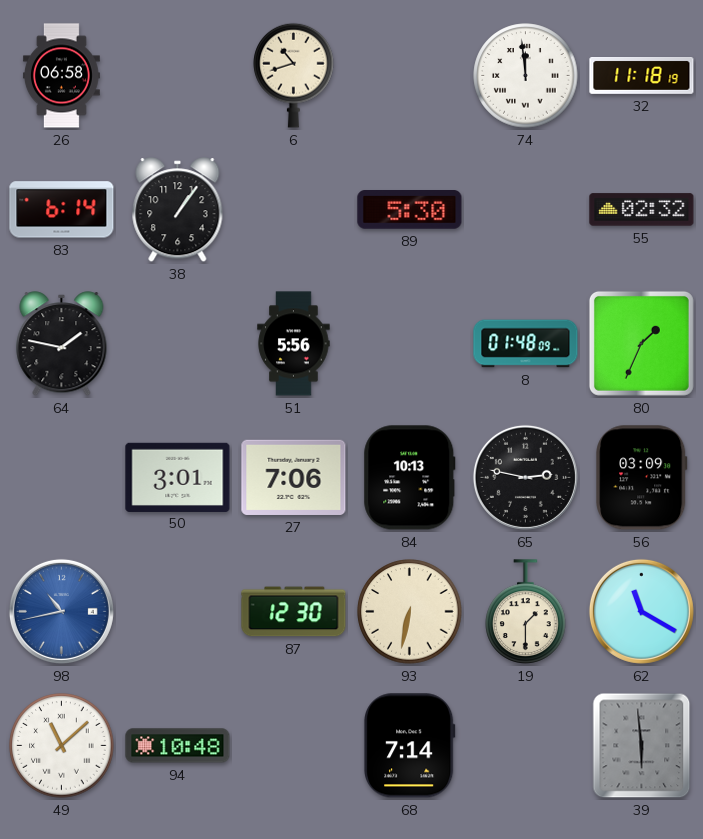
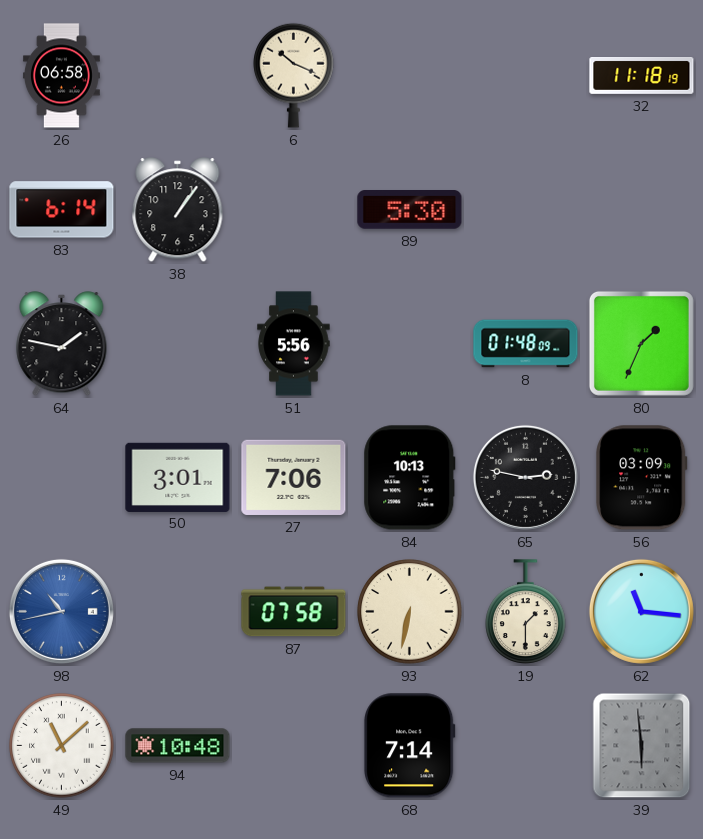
6: 10:42 -> 10:19
74: 11:59 -> none
55: 02:32 -> none
87: 12:30 -> 07:58
62: 11:20 -> 11:16
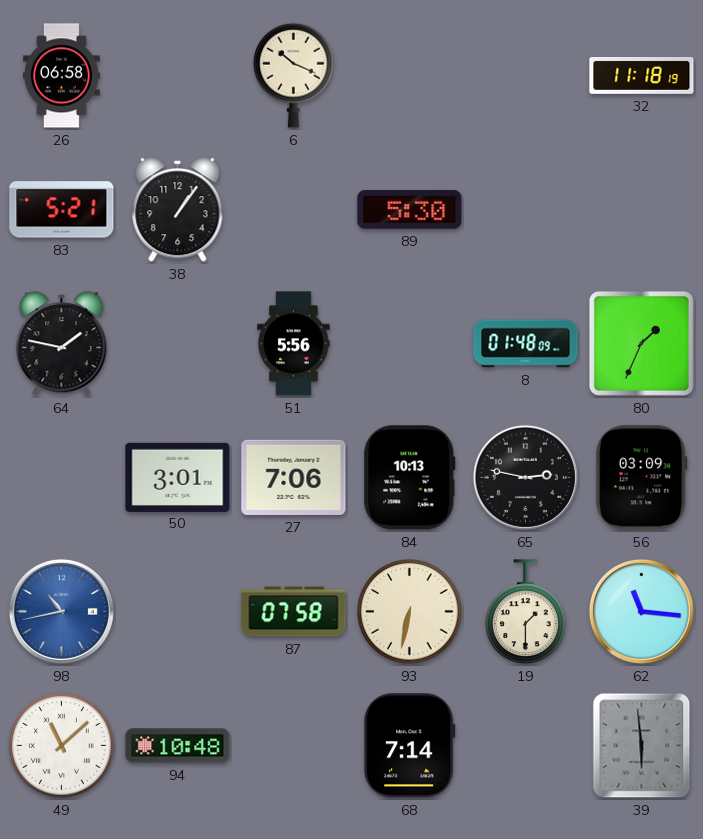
83: 6:14 -> 5:21
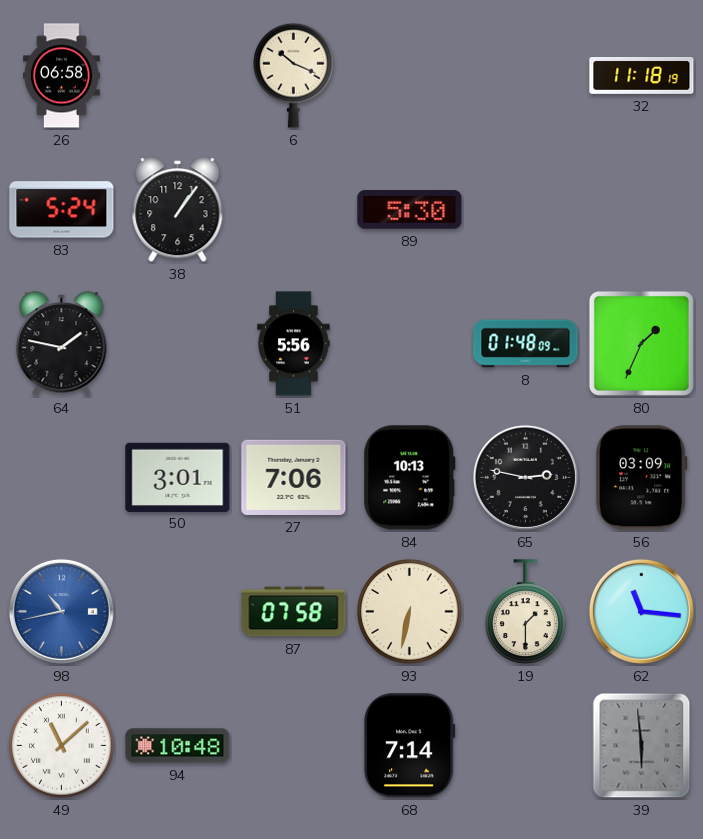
83: 5:21 -> 5:24
